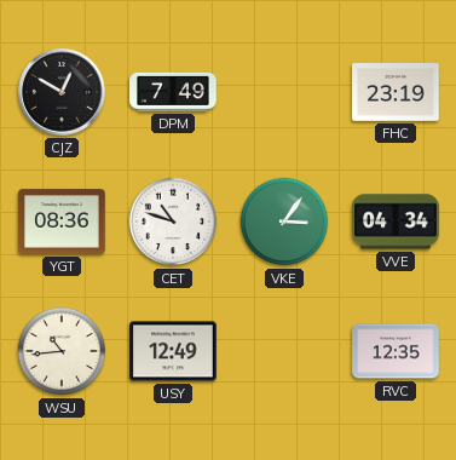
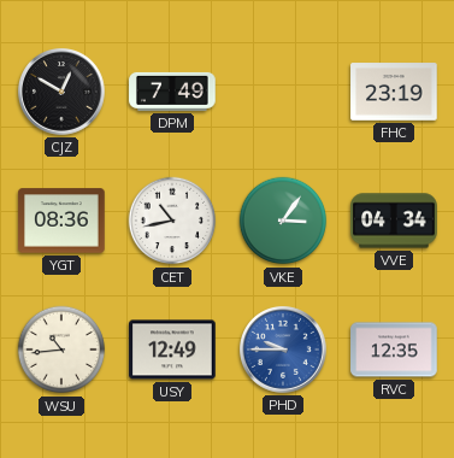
CET: 10:48 -> 10:43
PHD: none -> 9:45
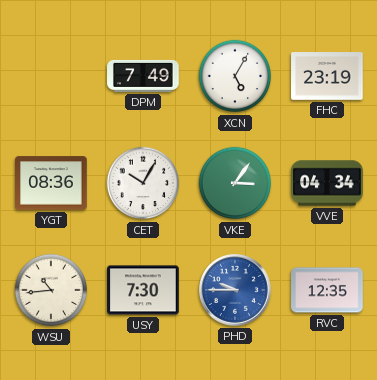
CJZ: 12:50 -> none
XCN: none -> 5:05
CET: 10:43 -> 10:05
USY: 12:49 -> 7:30
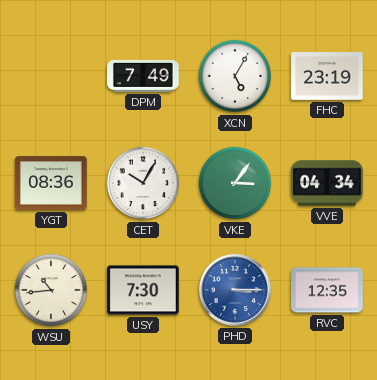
PHD: 9:45 -> 3:15
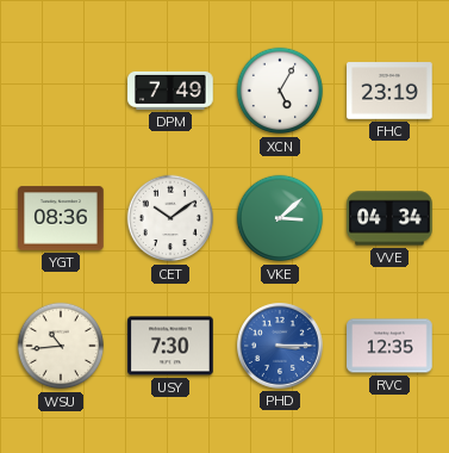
CET: 10:05 -> 10:09
VKE: 3:06 -> 3:08
